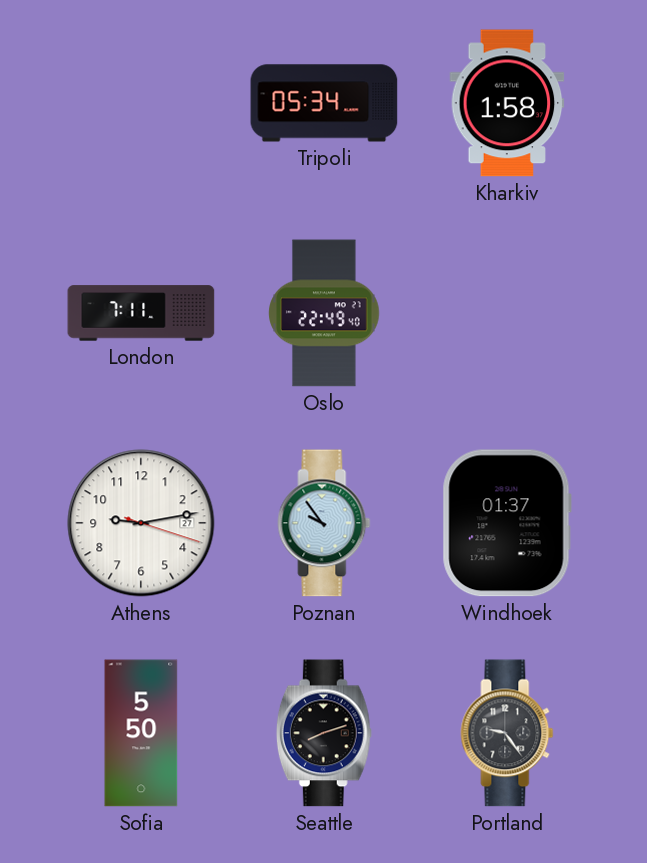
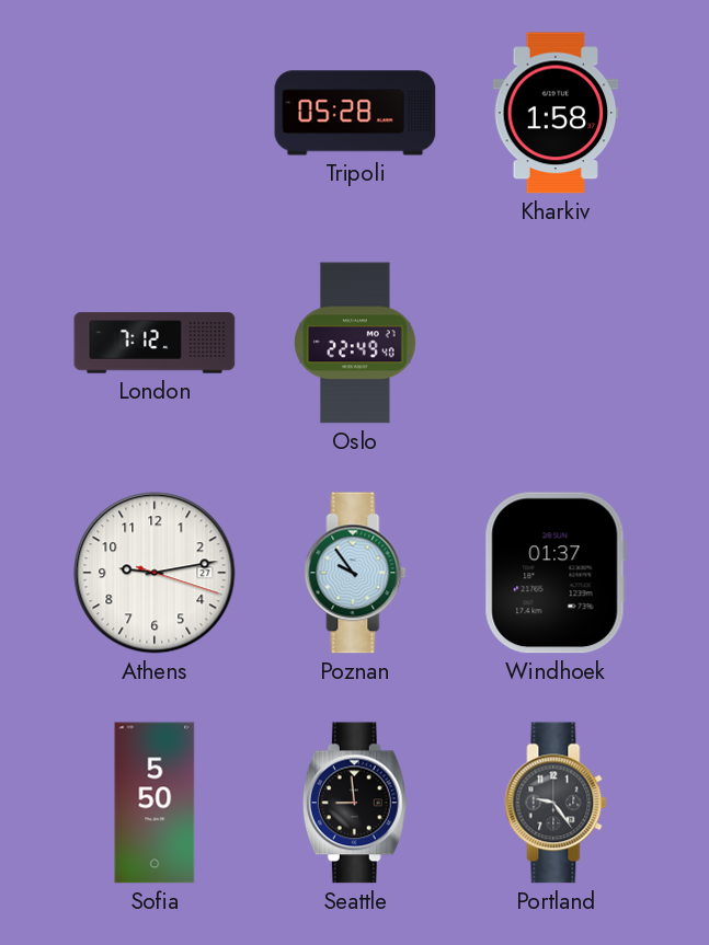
Tripoli: 05:34 -> 05:28
London: 7:11 -> 7:12
Seattle: 8:12 -> 8:59
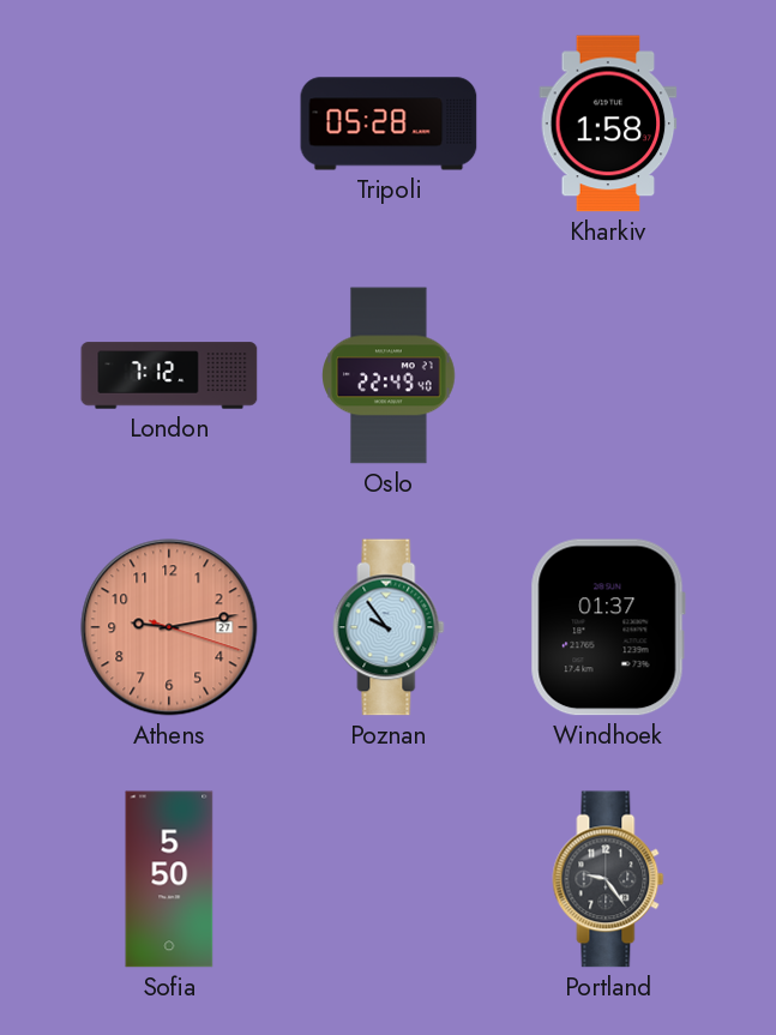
Athens dial: white -> salmon
Seattle: 8:59 -> none
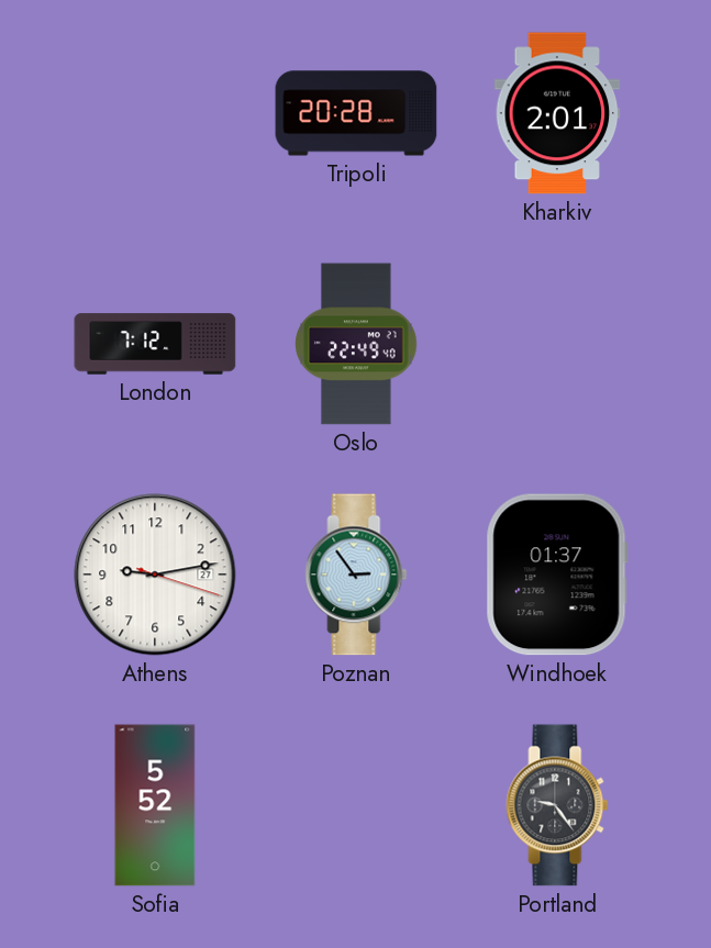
Tripoli: 05:28 -> 20:28
Kharkiv: 1:58 -> 2:01
Athens dial: salmon -> white
Poznan: 9:54 -> 2:54
Sofia: 5:50 -> 5:52
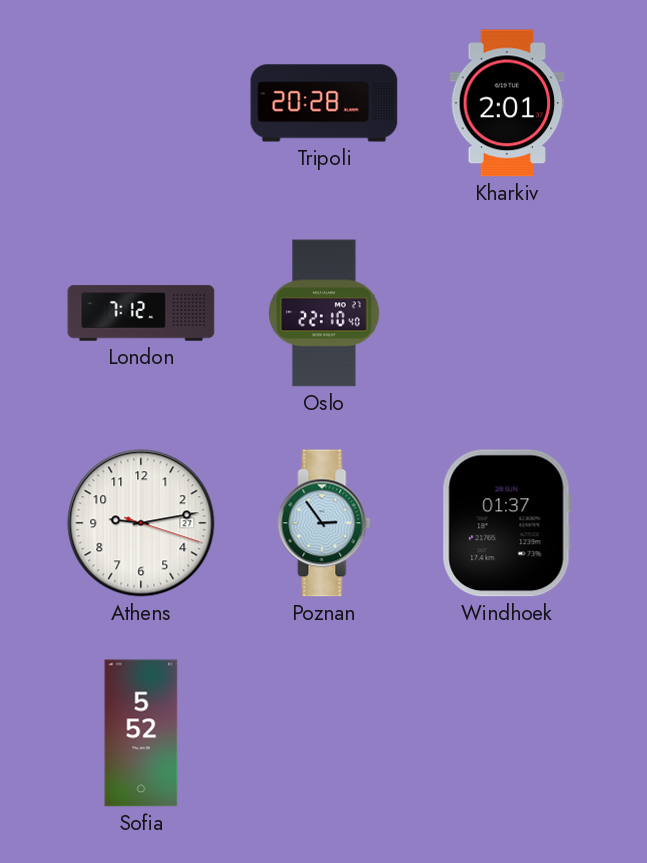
Oslo: 22:49 -> 22:10
Portland: 9:24 -> none
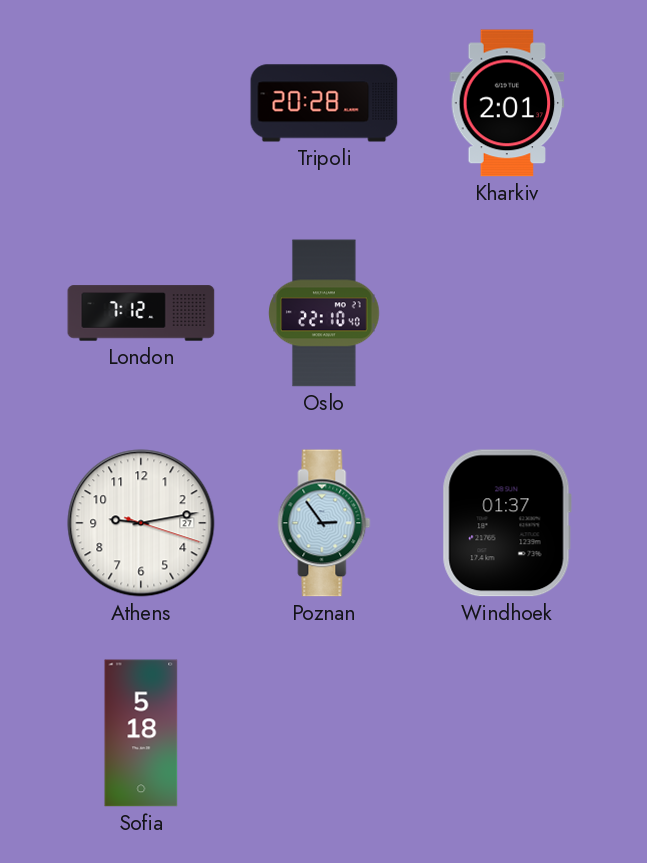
Sofia: 5:52 -> 5:18
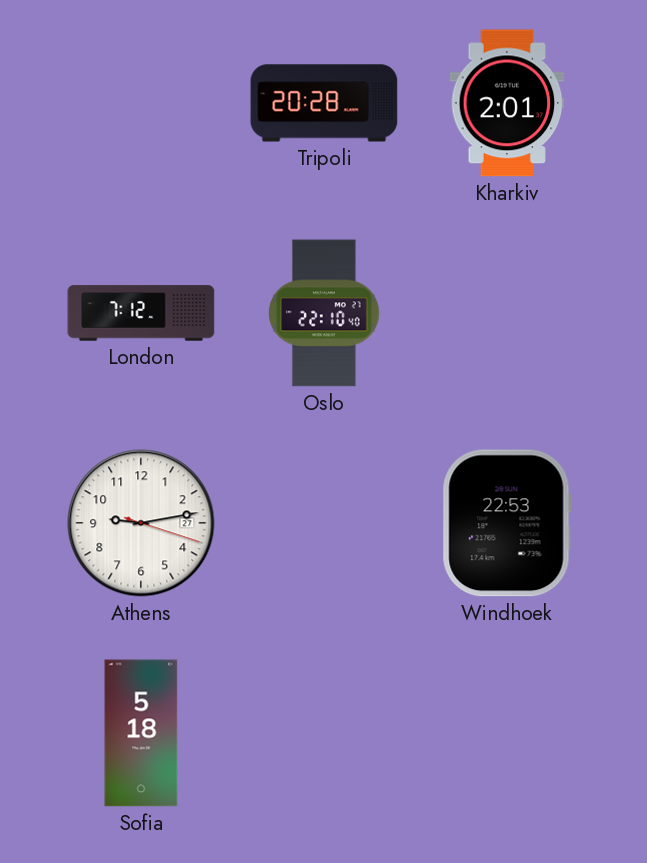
Poznan: 2:54 -> none
Windhoek: 01:37 -> 22:53
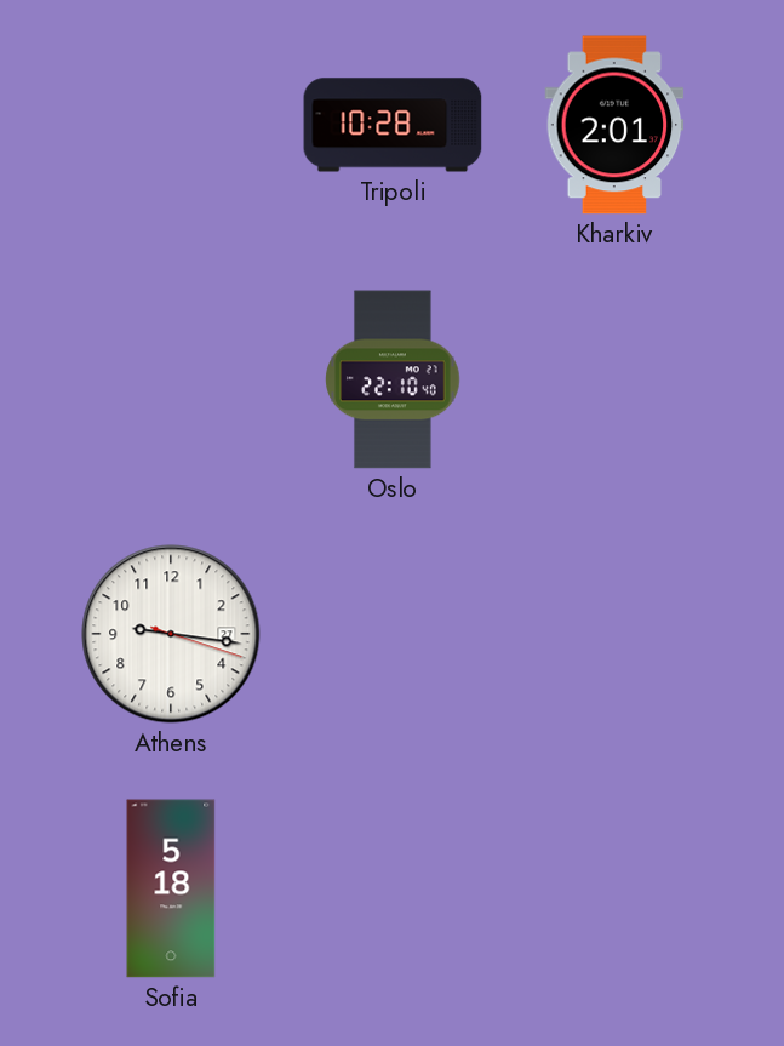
Tripoli: 20:28 -> 10:28
London: 7:12 -> none
Athens: 9:13 -> 9:16
Windhoek: 22:53 -> none
